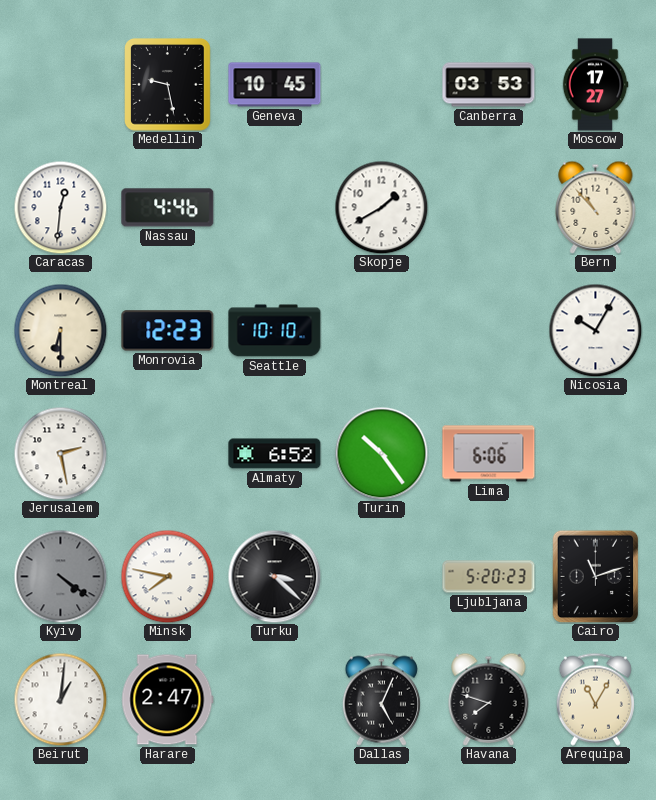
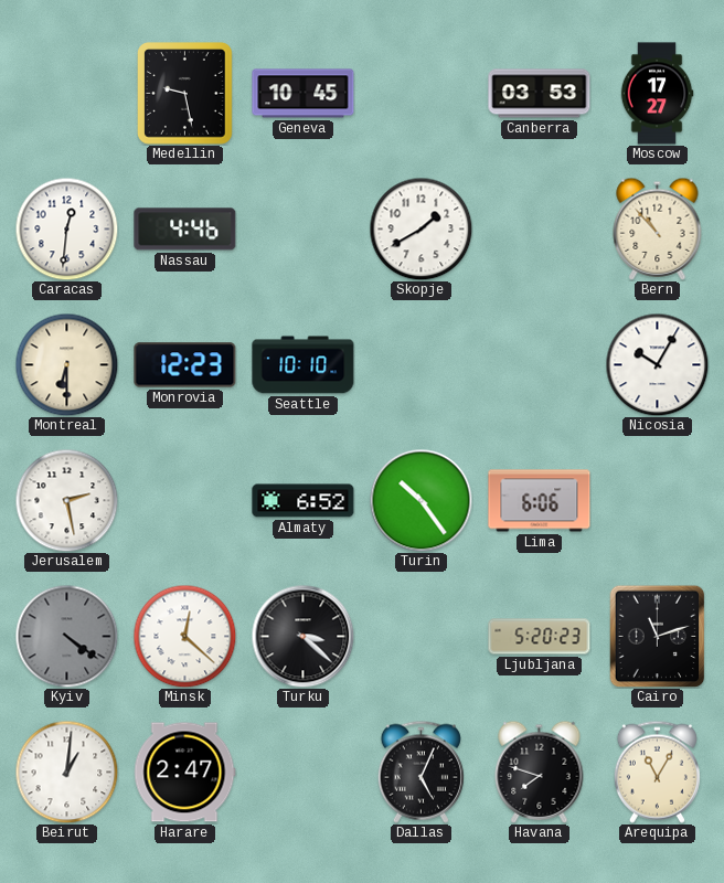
Minsk: 7:47 -> 12:22
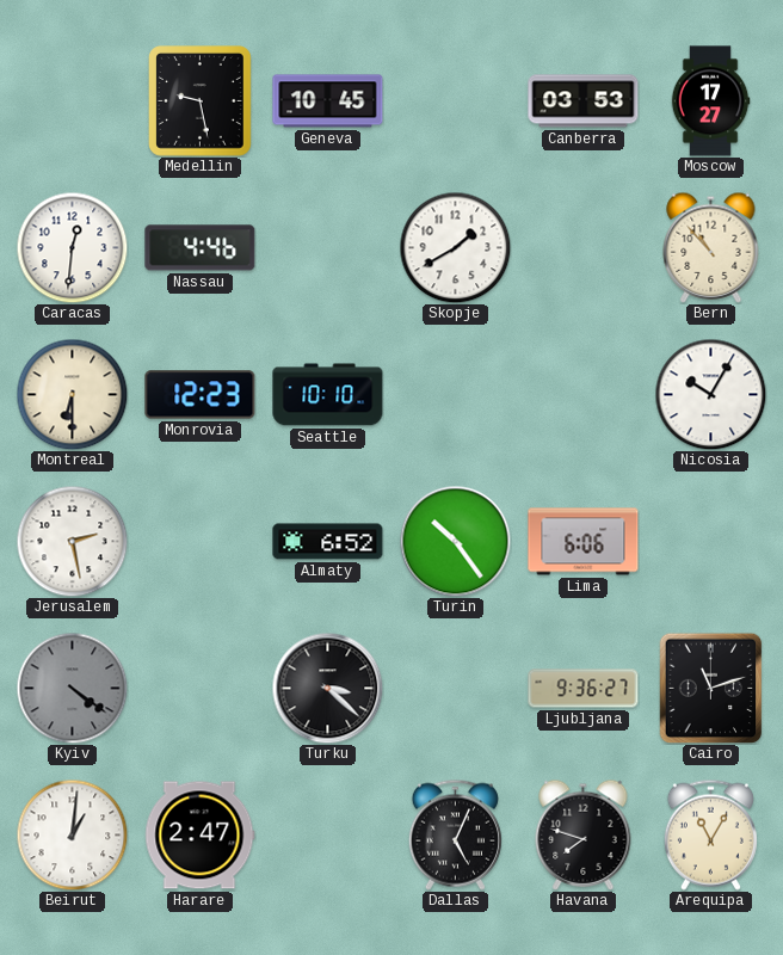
Minsk: 12:22 -> none
Ljubljana: 5:20 -> 9:36
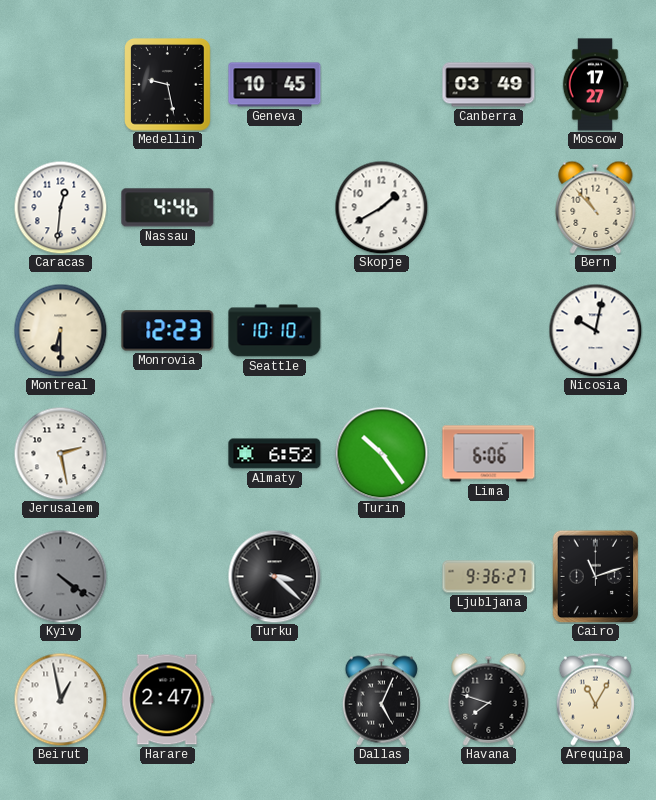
Canberra: 03:53 -> 03:49
Nicosia: 10:05 -> 10:02
Beirut: 1:01 -> 12:58
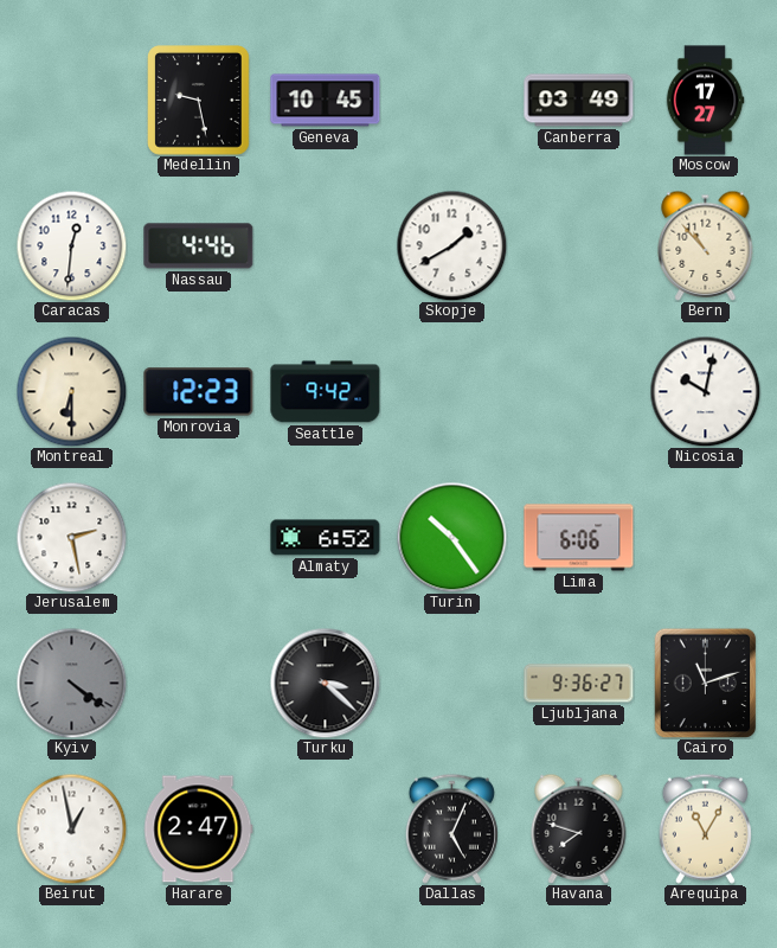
Seattle: 10:10 -> 9:42
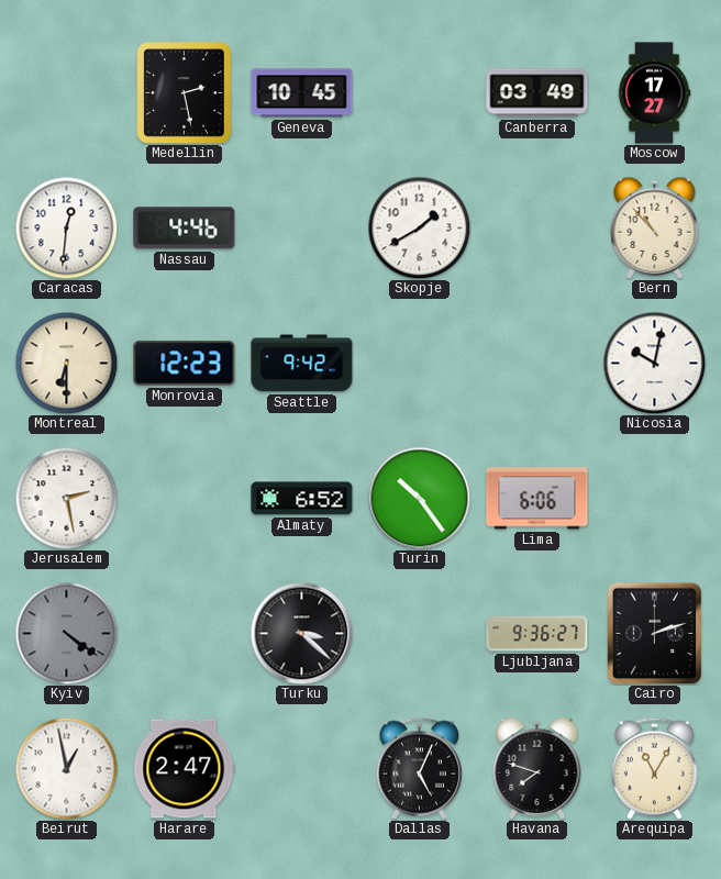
Medellin: 9:28 -> 2:28
Cairo: 11:12 -> 2:12
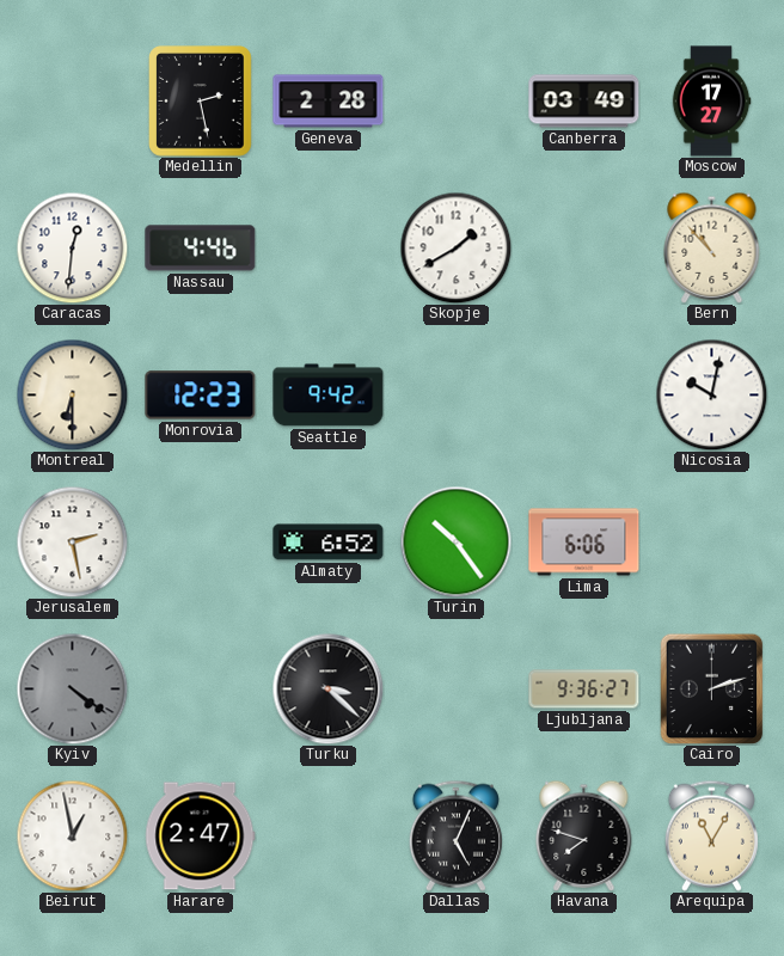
Geneva: 10:45 -> 2:28
